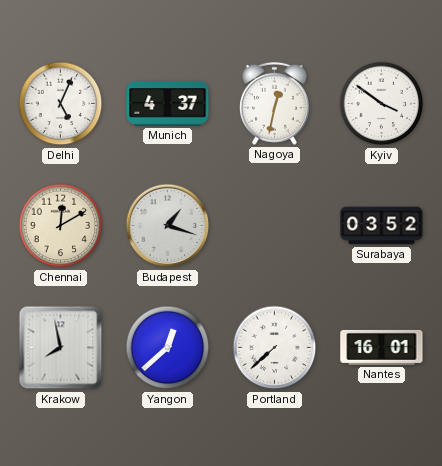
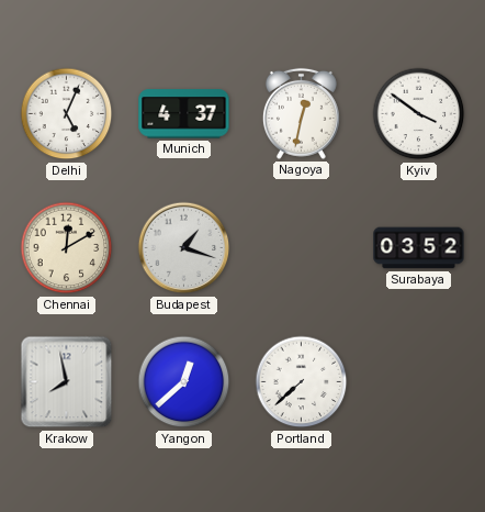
Nantes: 16:01 -> none
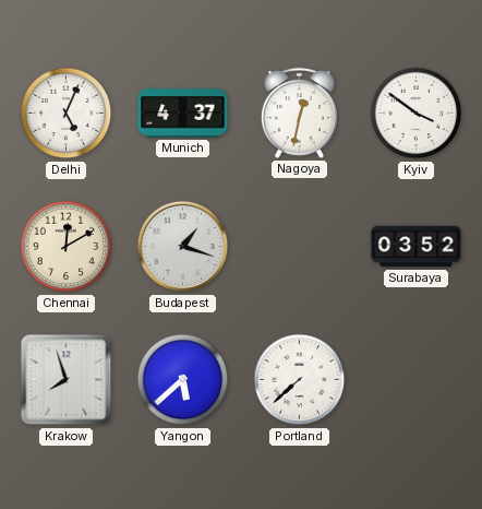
Krakow: 7:58 -> 7:57
Yangon: 12:38 -> 5:38
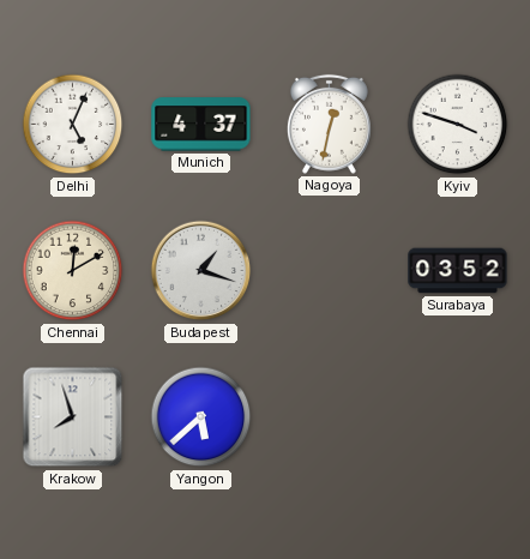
Kyiv: 3:51 -> 3:48
Portland: 7:38 -> none
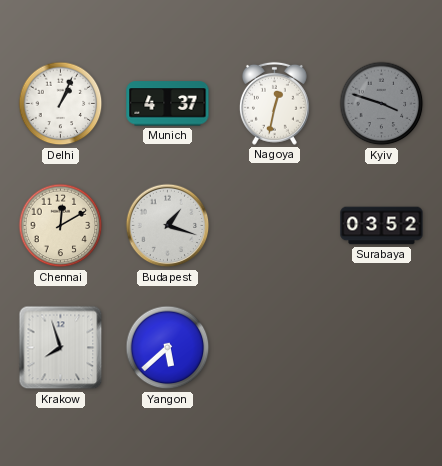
Delhi: 5:04 -> 1:04
Kyiv dial: white -> grey
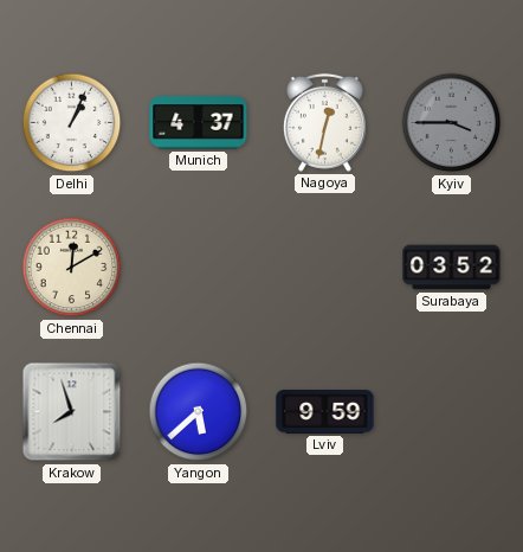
Kyiv: 3:48 -> 3:45
Budapest: 1:18 -> none
Lviv: none -> 9:59
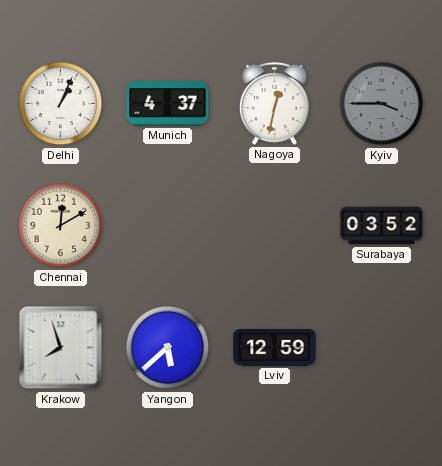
Lviv: 9:59 -> 12:59
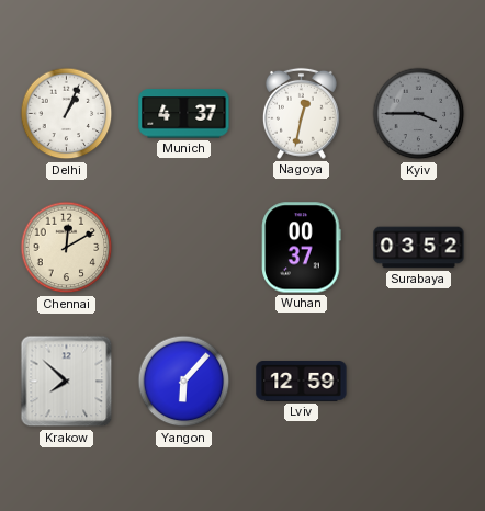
Wuhan: none -> 00:37
Krakow: 7:57 -> 7:52
Yangon: 5:38 -> 6:07
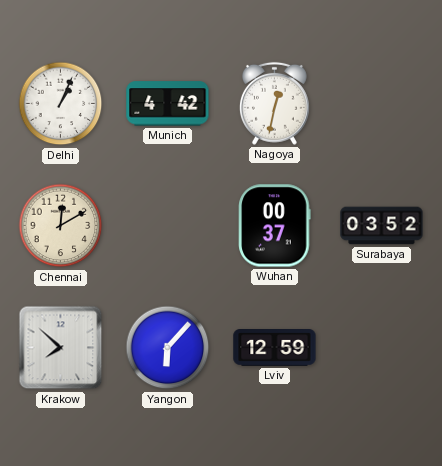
Munich: 4:37 -> 4:42
Kyiv: 3:45 -> none
